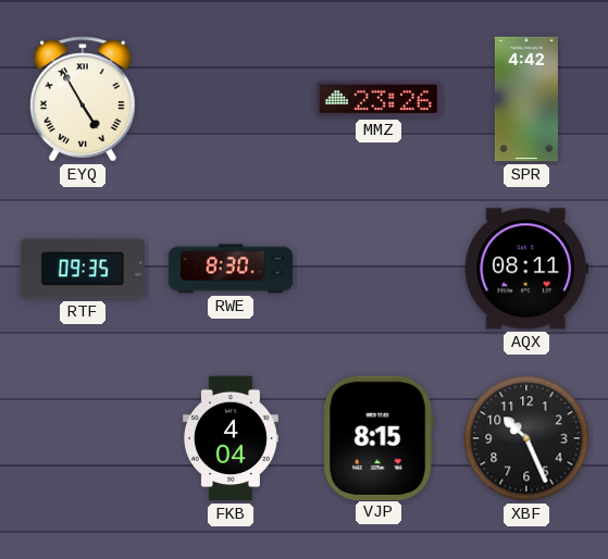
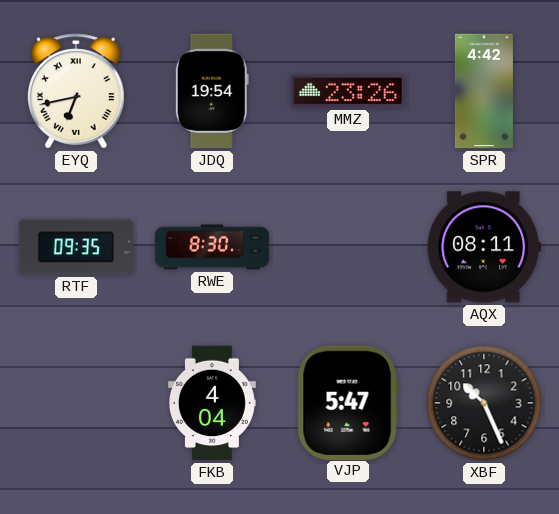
EYQ: 4:55 -> 6:43
JDQ: none -> 19:54
VJP: 8:15 -> 5:47
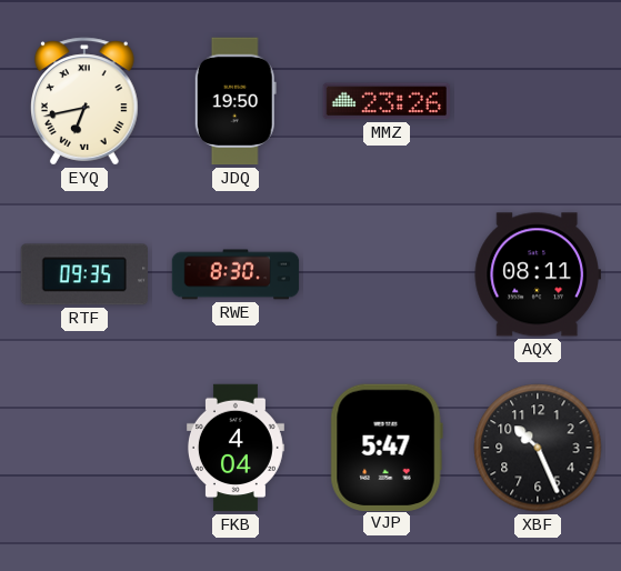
JDQ: 19:54 -> 19:50
SPR: 4:42 -> none
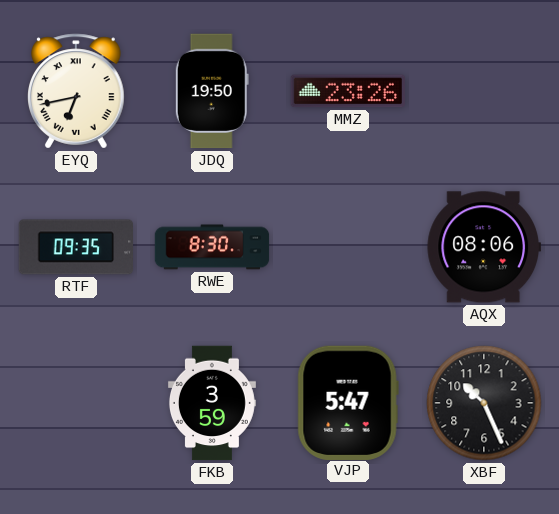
AQX: 08:11 -> 08:06
FKB: 4:04 -> 3:59
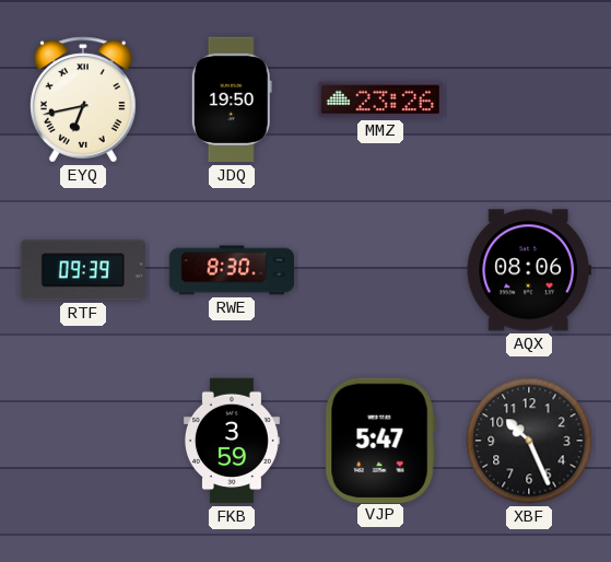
RTF: 09:35 -> 09:39
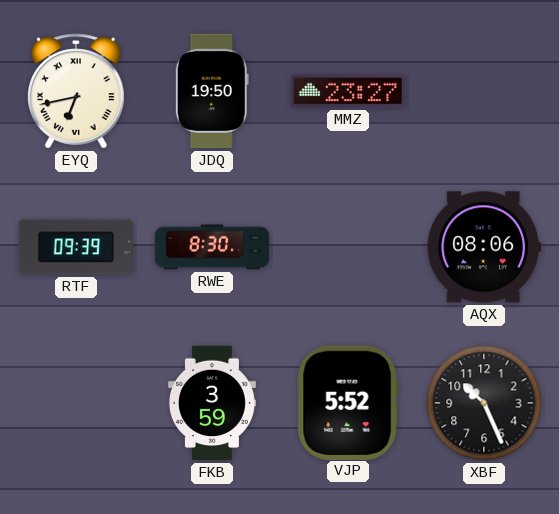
MMZ: 23:26 -> 23:27
VJP: 5:47 -> 5:52
